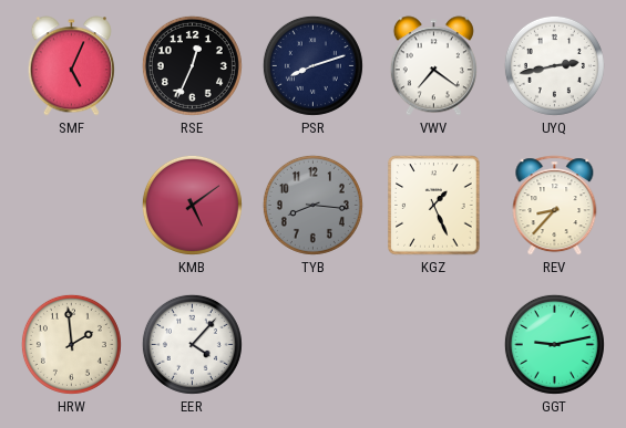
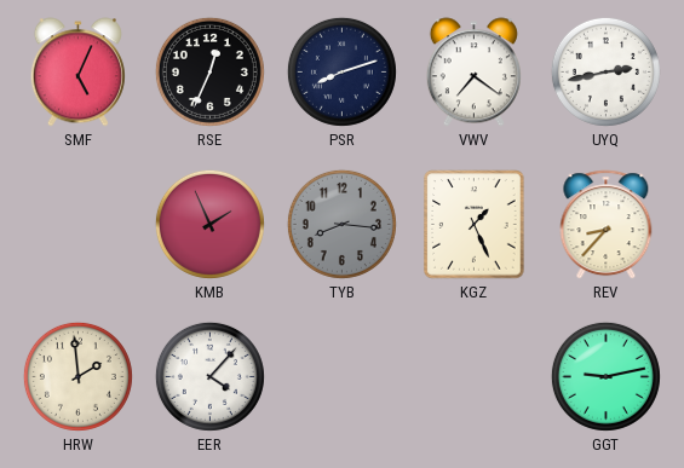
KMB: 5:09 -> 1:56
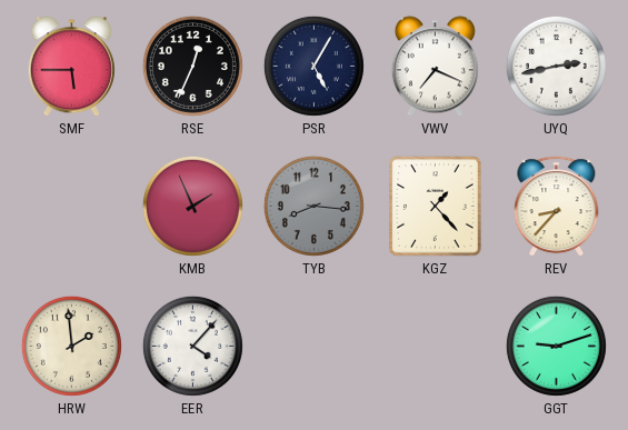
SMF: 5:04 -> 5:45
PSR: 8:12 -> 5:05
VWV: 7:21 -> 7:19
KGZ: 1:26 -> 1:23
GGT: 9:13 -> 9:12
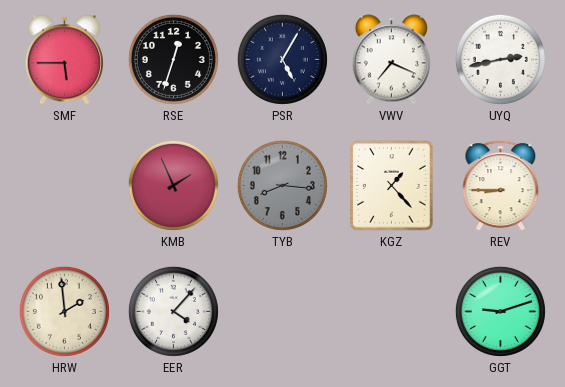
RSE: 12:34 -> 12:33
REV: 8:37 -> 8:45
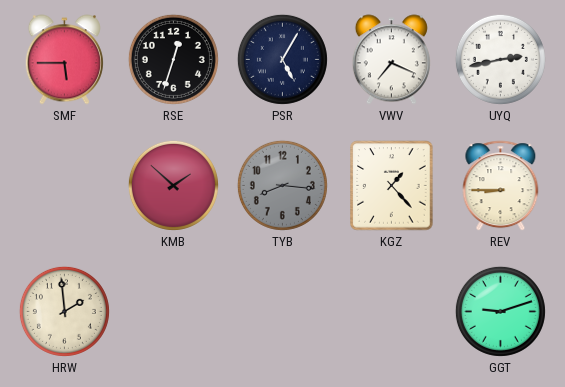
KMB: 1:56 -> 1:52
EER: 4:07 -> none
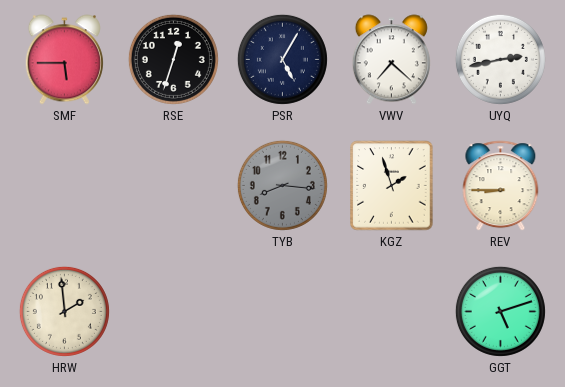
VWV: 7:19 -> 7:22
KMB: 1:52 -> none
KGZ: 1:23 -> 1:57
GGT: 9:12 -> 5:12
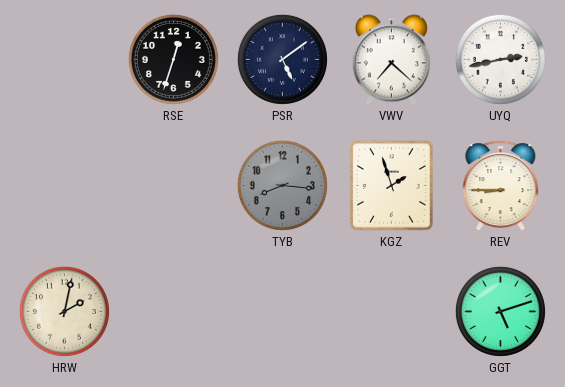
SMF: 5:45 -> none
PSR: 5:05 -> 5:09
HRW: 1:59 -> 2:02
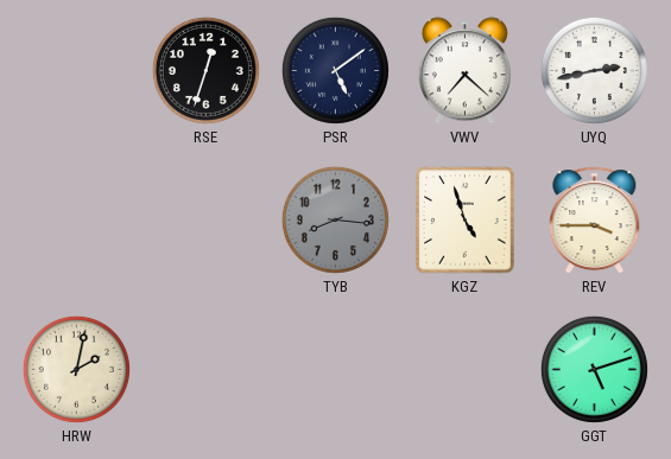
KGZ: 1:57 -> 4:57
REV: 8:45 -> 3:45
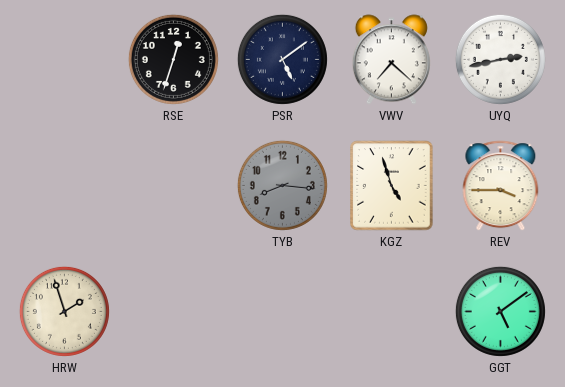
HRW: 2:02 -> 1:57
GGT: 5:12 -> 5:09
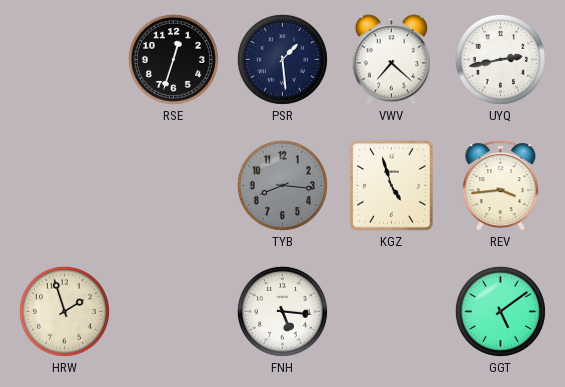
PSR: 5:09 -> 1:29
REV: 3:45 -> 3:44
FNH: none -> 5:16
